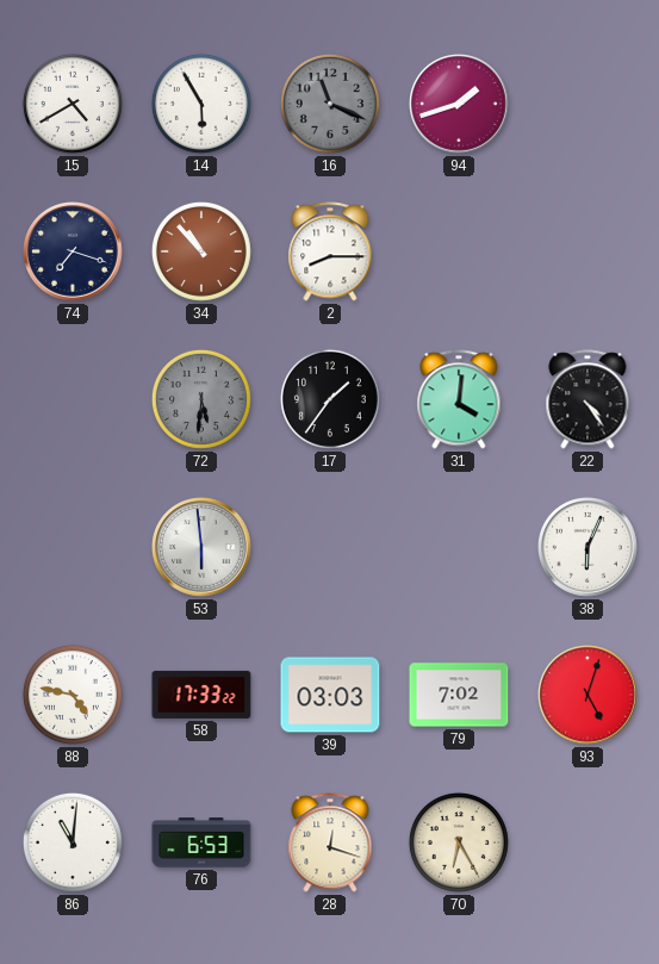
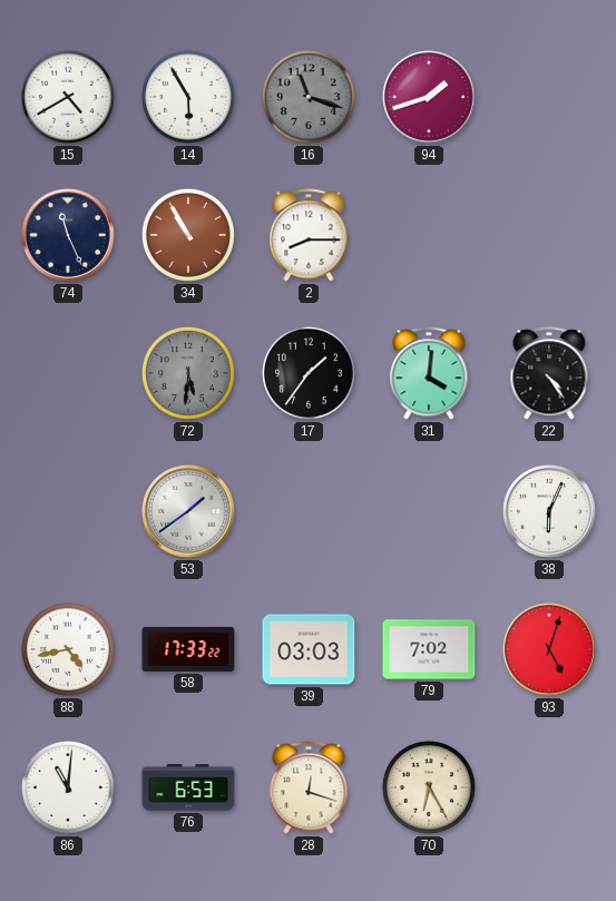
16: 11:19 -> 11:18
74: 7:18 -> 11:26
34: 10:53 -> 10:55
53: 5:59 -> 1:39
88: 4:47 -> 4:43
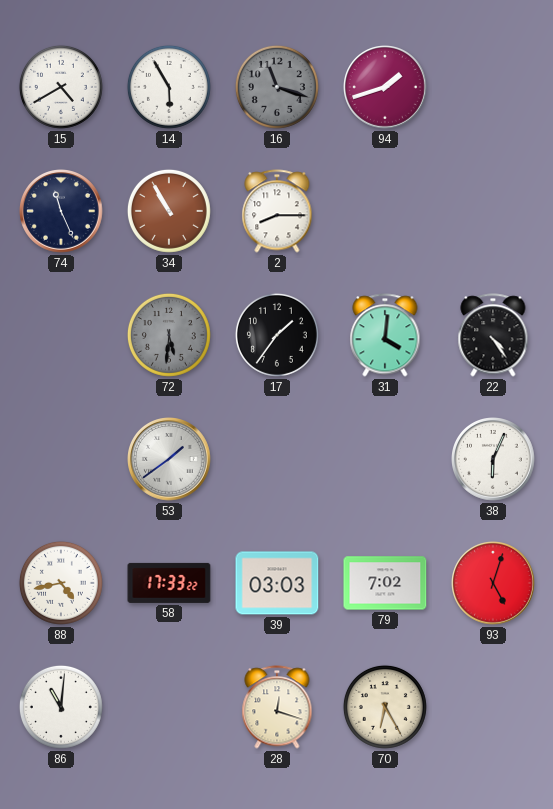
76: 6:53 -> none
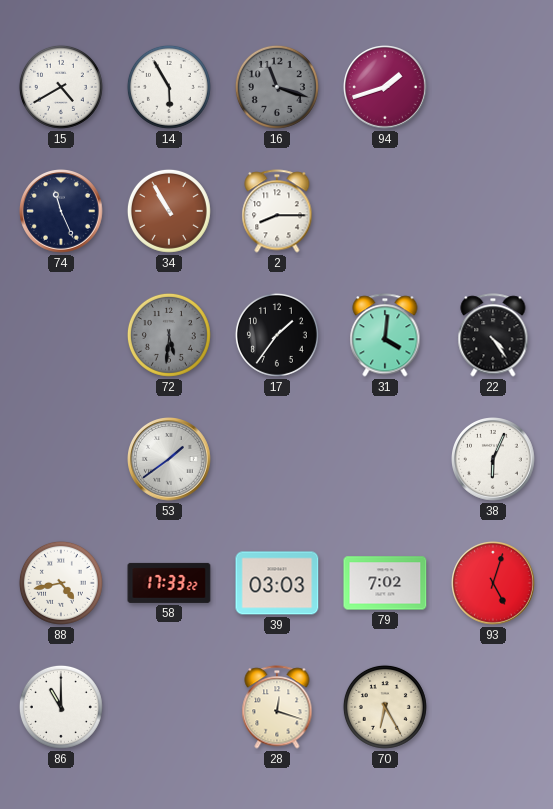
86: 11:01 -> 11:00
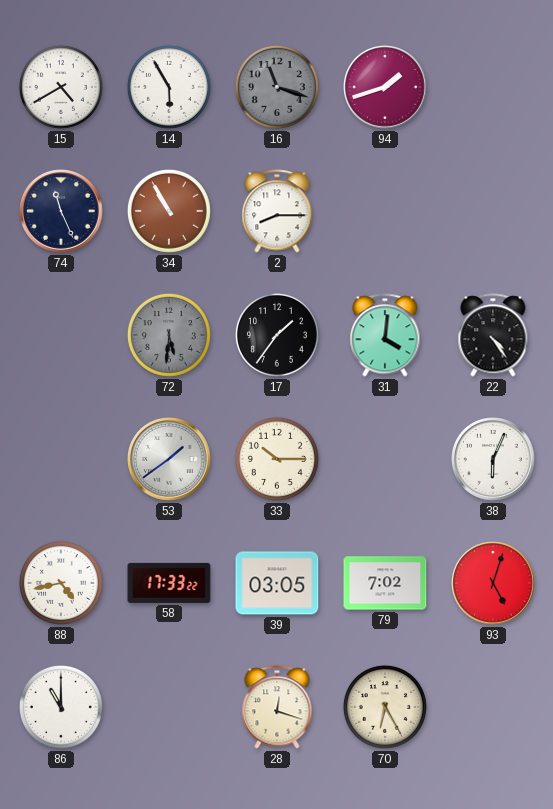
33: none -> 10:15
39: 03:03 -> 03:05
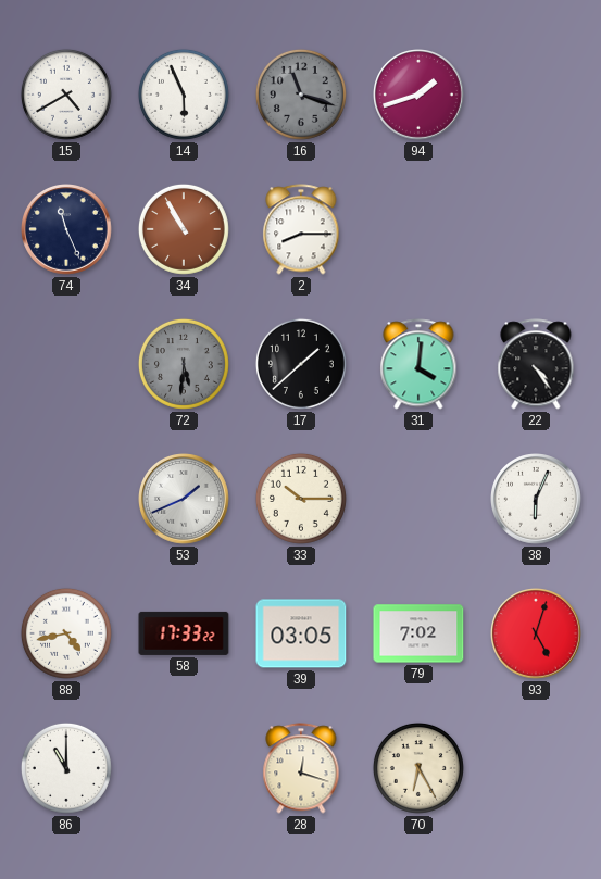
14: 5:55 -> 5:56
17: 1:36 -> 1:38
53: 1:39 -> 1:41
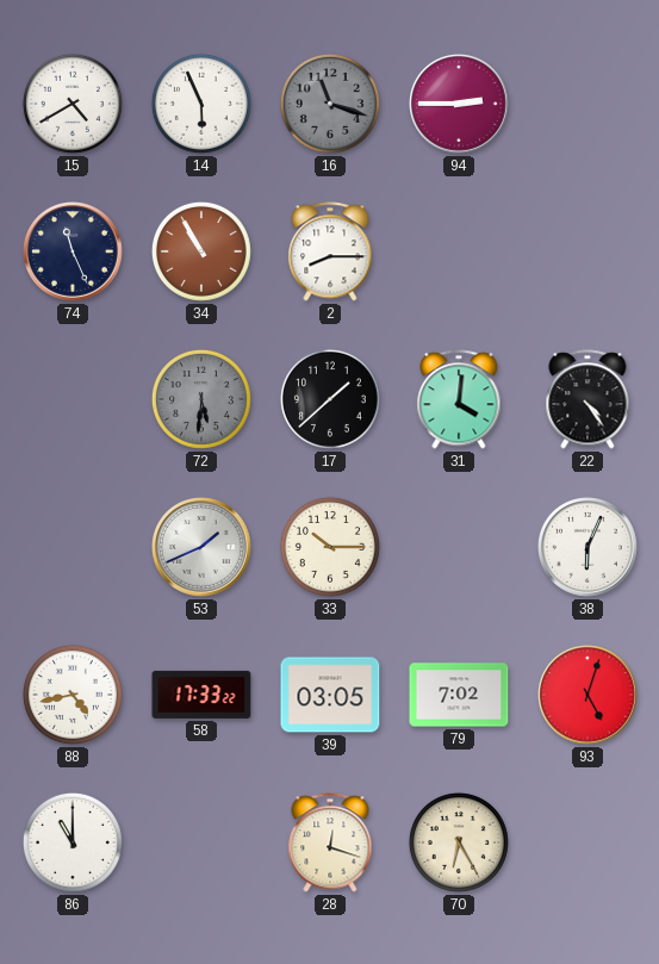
94: 1:42 -> 2:45
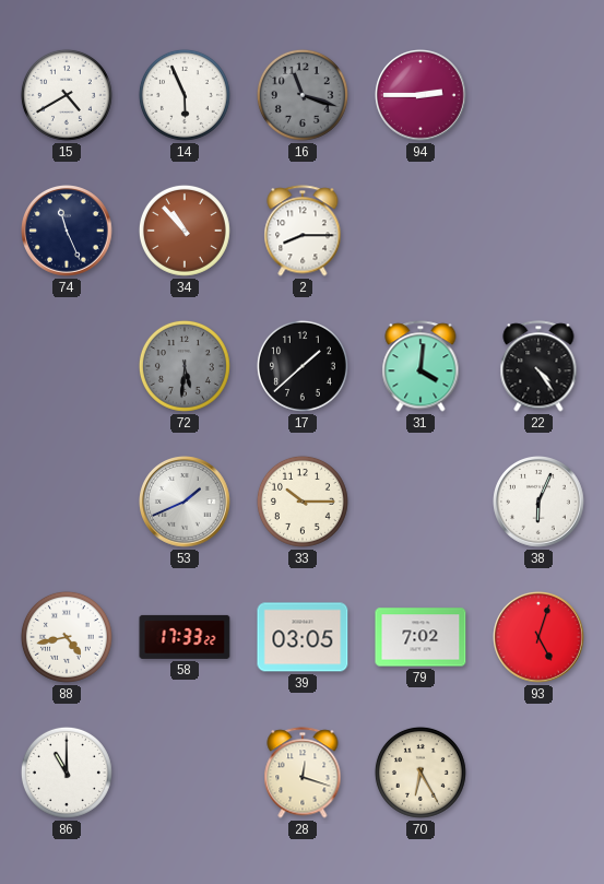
34: 10:55 -> 10:53
